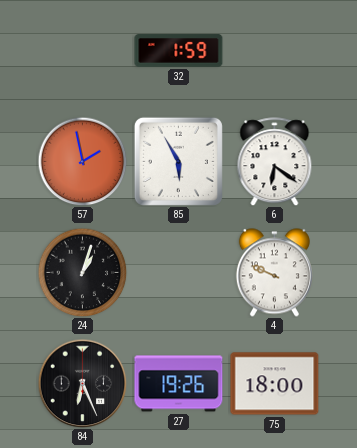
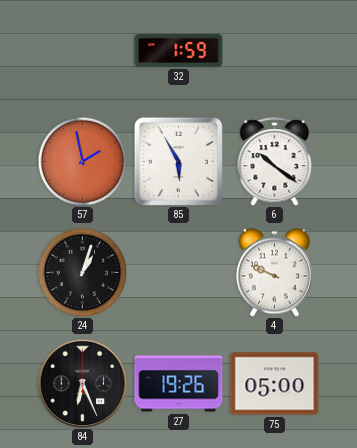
6: 6:21 -> 10:21
75: 18:00 -> 05:00
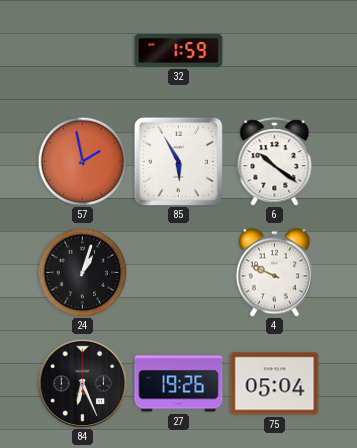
75: 05:00 -> 05:04
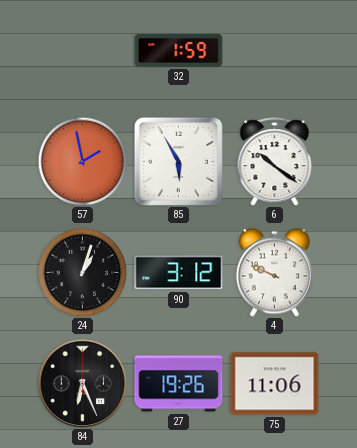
90: none -> 3:12
75: 05:04 -> 11:06
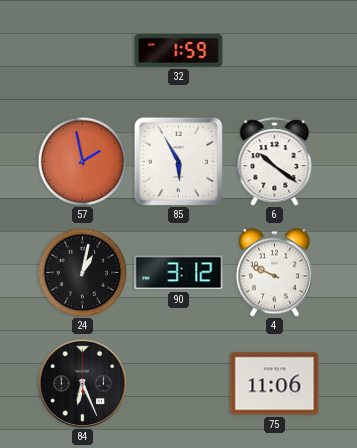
24: 1:03 -> 1:02
27: 19:26 -> none
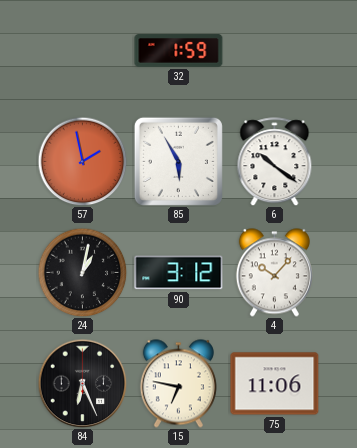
4: 9:49 -> 10:07
15: none -> 6:47
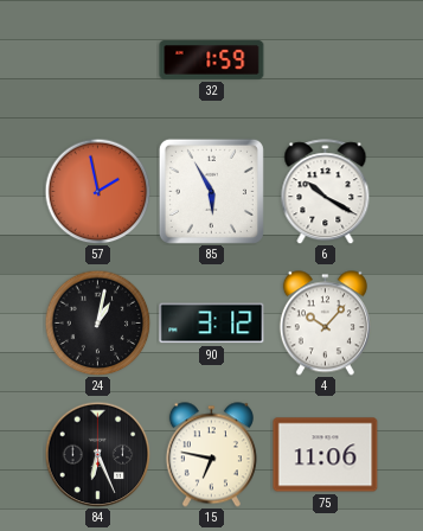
6: 10:21 -> 10:20
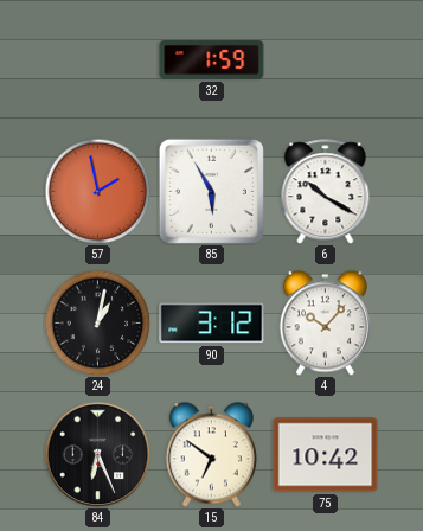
15: 6:47 -> 6:51
75: 11:06 -> 10:42
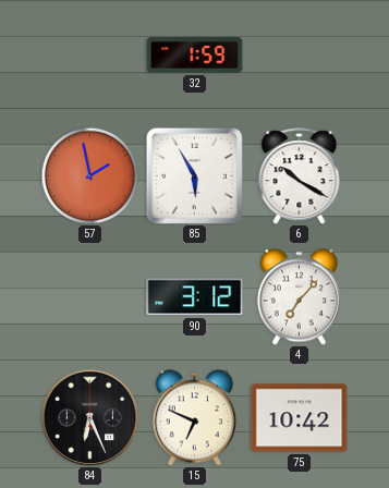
24: 1:02 -> none
4: 10:07 -> 7:07
15: 6:51 -> 6:49
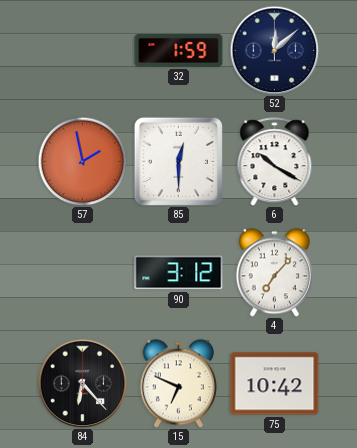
52: none -> 12:08
85: 5:55 -> 12:30
84: 6:26 -> 6:23
